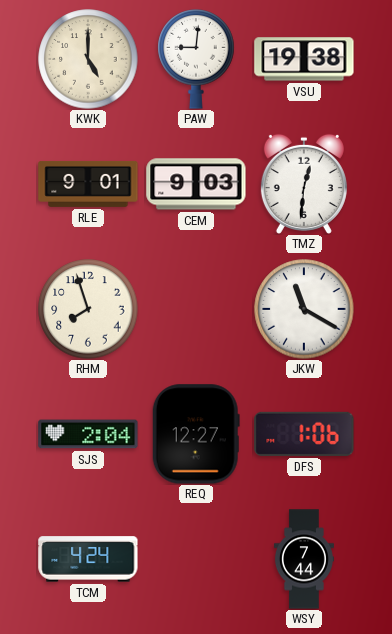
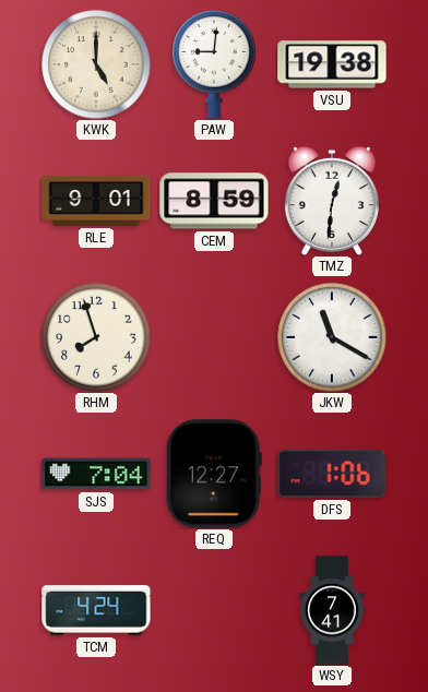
CEM: 9:03 -> 8:59
SJS: 2:04 -> 7:04
WSY: 7:44 -> 7:41
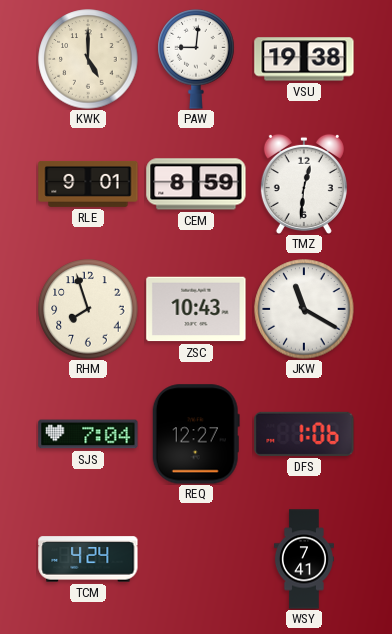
ZSC: none -> 10:43
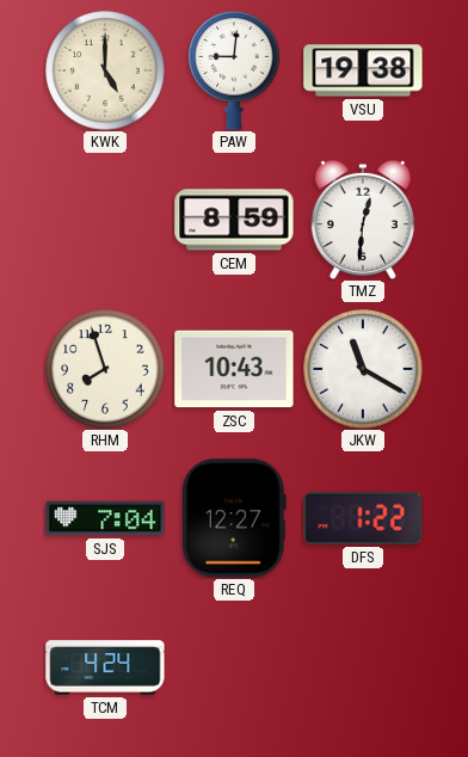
RLE: 9:01 -> none
DFS: 1:06 -> 1:22
WSY: 7:41 -> none
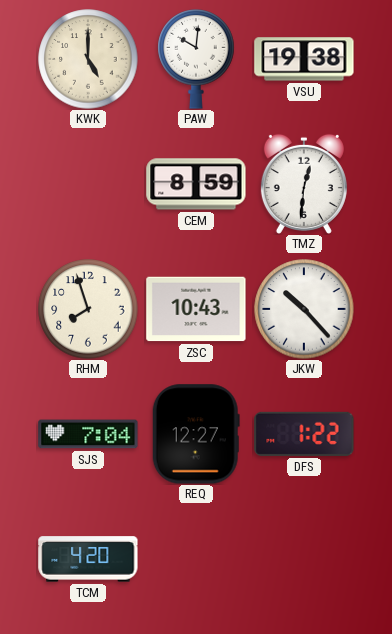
PAW: 9:01 -> 10:01
JKW: 11:20 -> 10:23
TCM: 4:24 -> 4:20
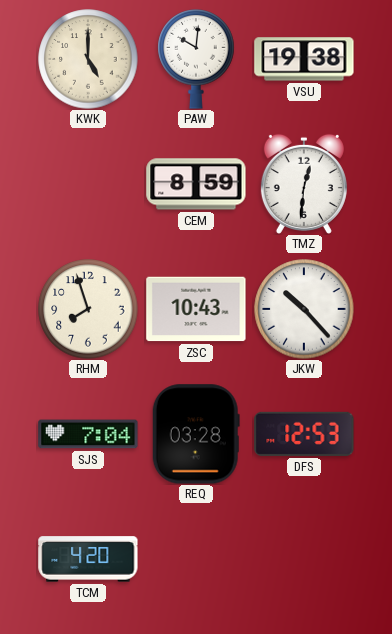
REQ: 12:27 -> 03:28
DFS: 1:22 -> 12:53
